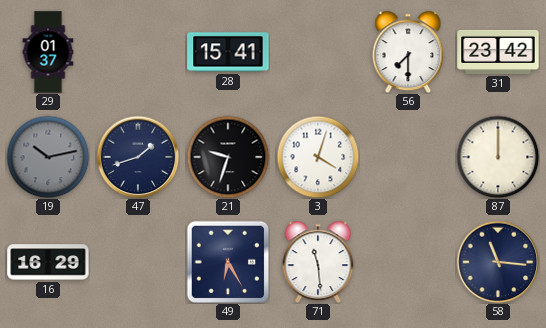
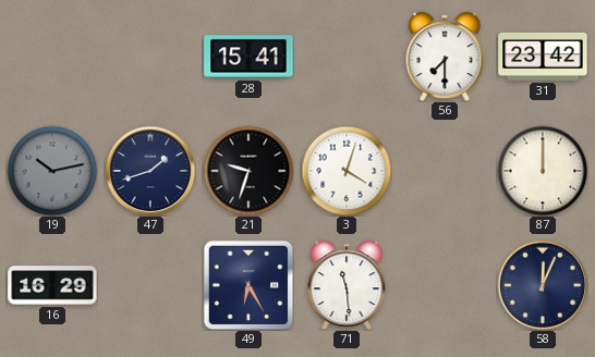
29: 01:37 -> none
58: 11:16 -> 12:04
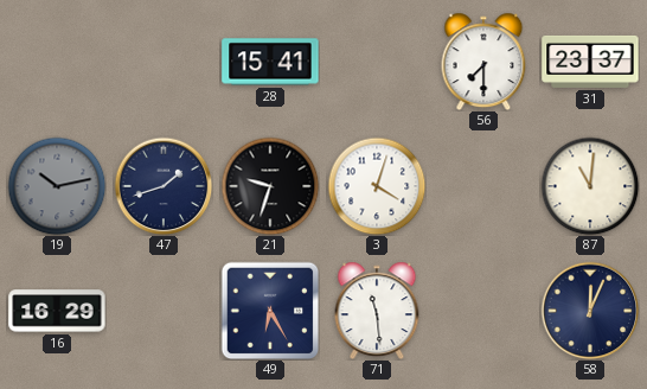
31: 23:42 -> 23:37
87: 12:00 -> 11:01
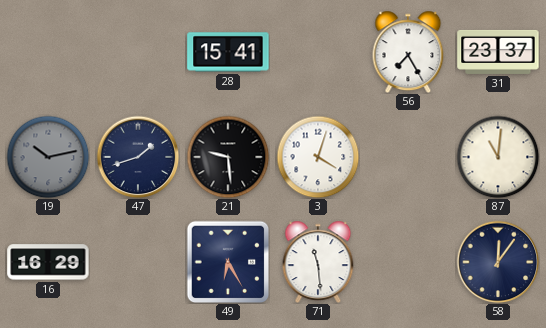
56: 7:30 -> 7:25
21: 9:33 -> 9:29
58: 12:04 -> 12:06
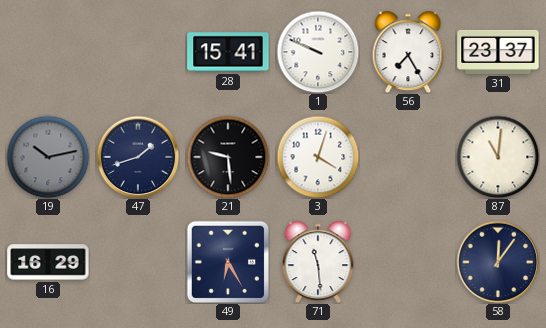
1: none -> 9:49
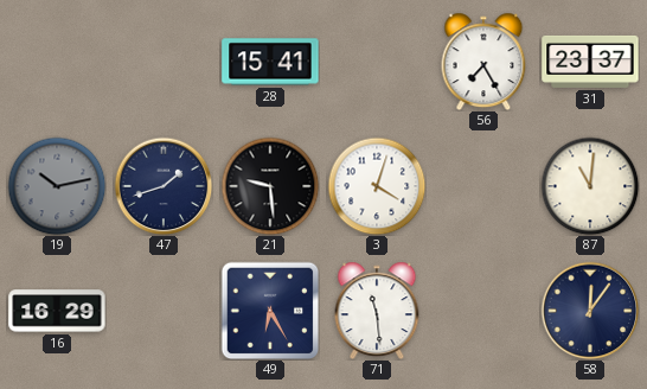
1: 9:49 -> none
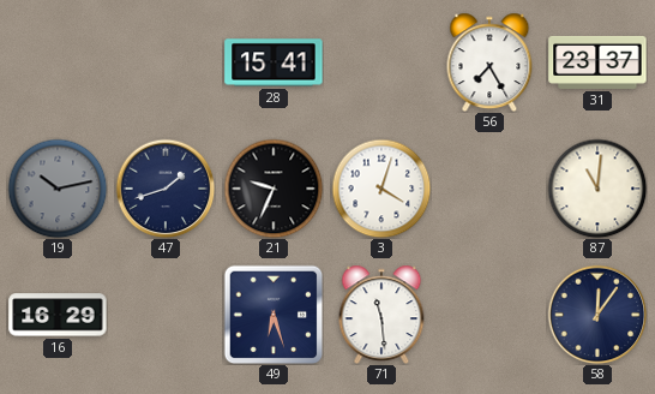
21: 9:29 -> 9:34
49: 6:25 -> 6:27
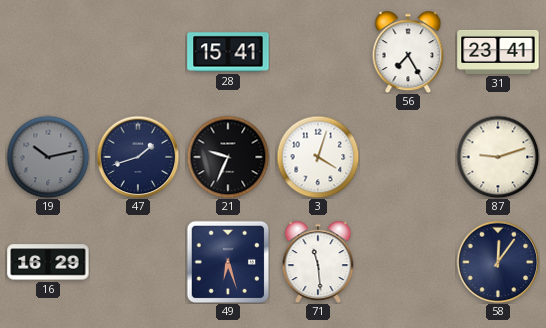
31: 23:37 -> 23:41
87: 11:01 -> 9:12
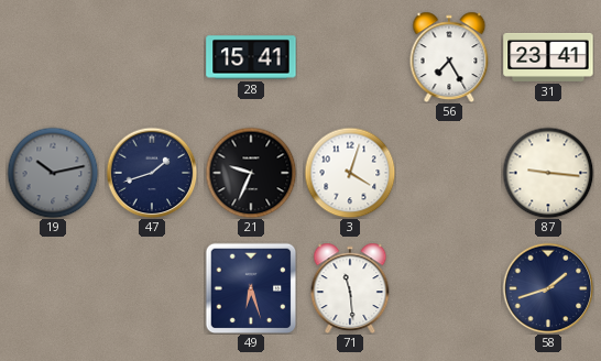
87: 9:12 -> 9:16
16: 16:29 -> none
58: 12:06 -> 1:42
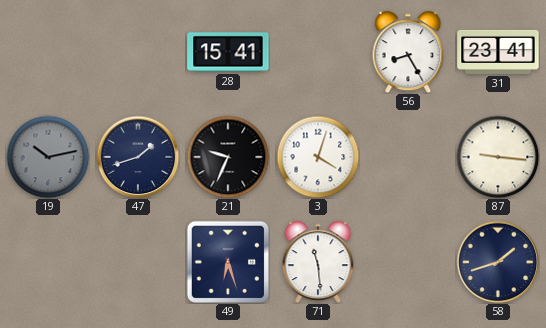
56: 7:25 -> 8:25
